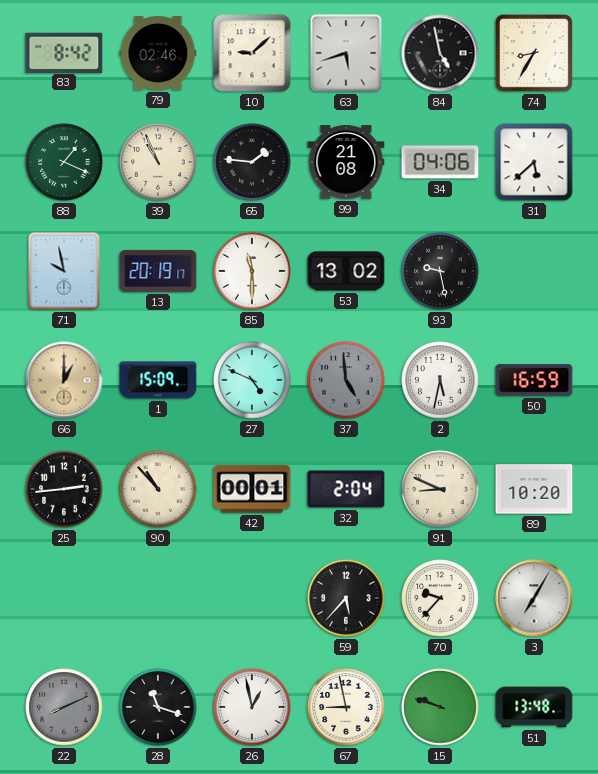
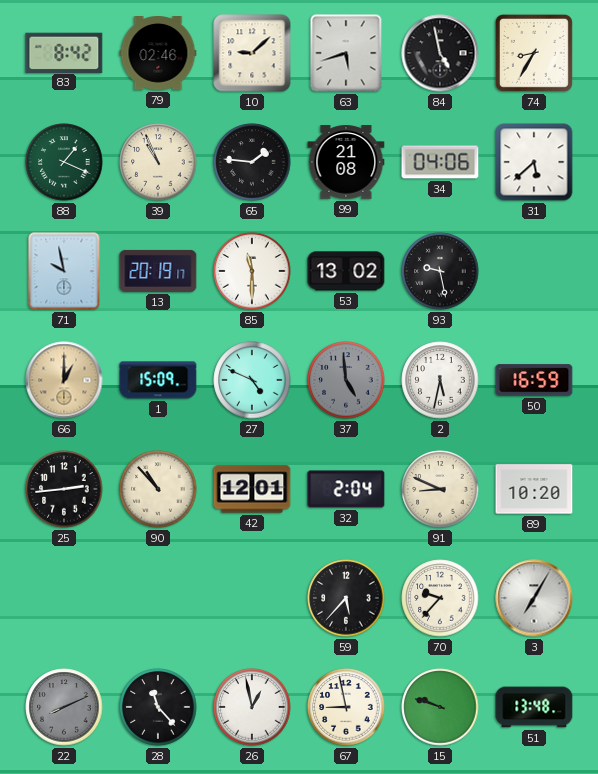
42: 00:01 -> 12:01
28: 11:18 -> 11:23
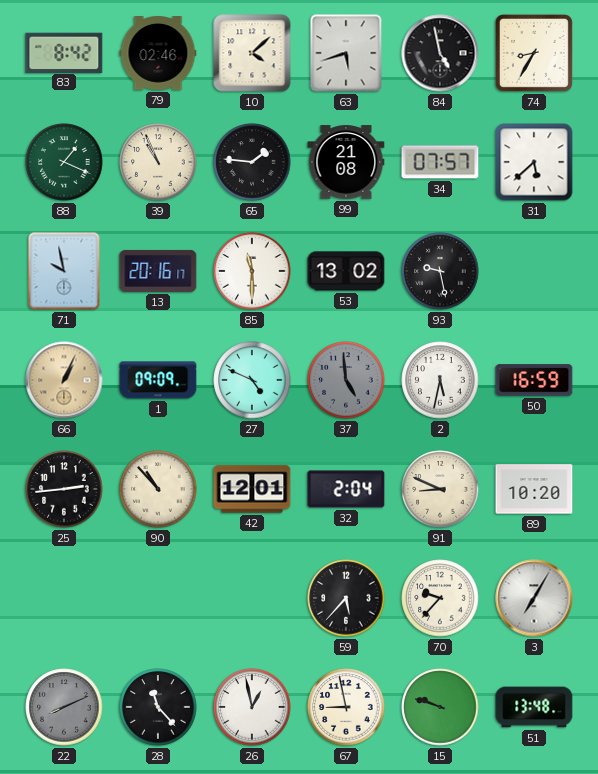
10: 9:08 -> 4:08
34: 04:06 -> 07:57
13: 20:19 -> 20:16
66: 1:00 -> 1:04
1: 15:09 -> 09:09
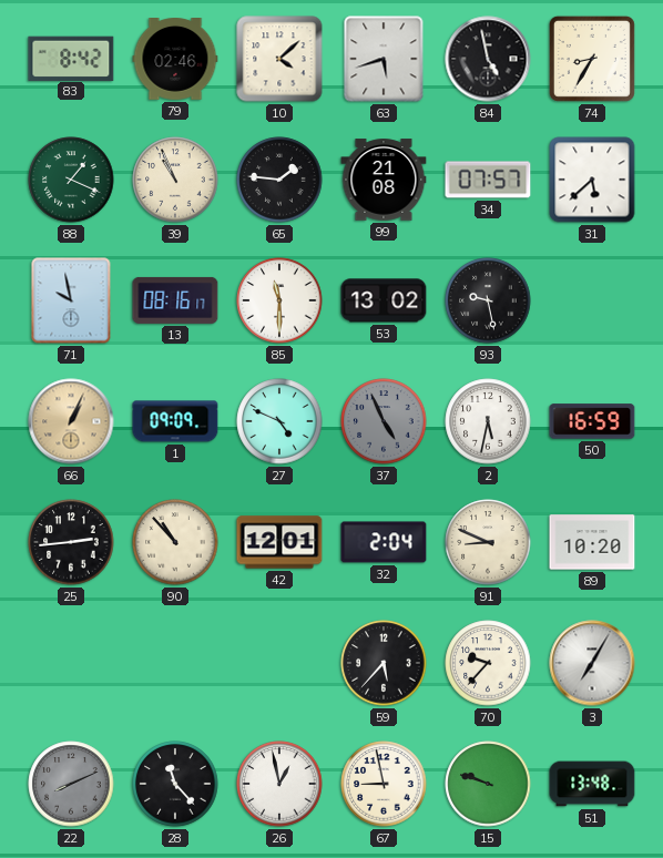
13: 20:16 -> 08:16
37: 4:59 -> 4:56
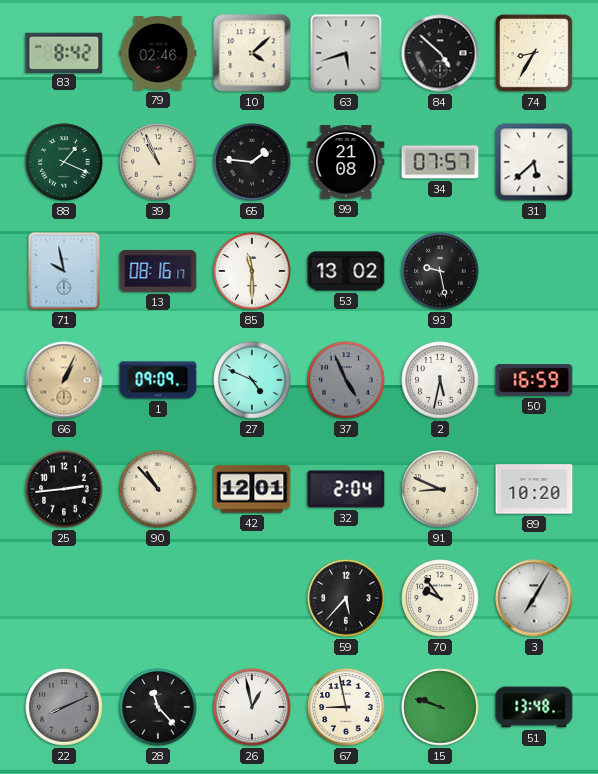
84: 4:58 -> 4:52
70: 9:37 -> 9:54
